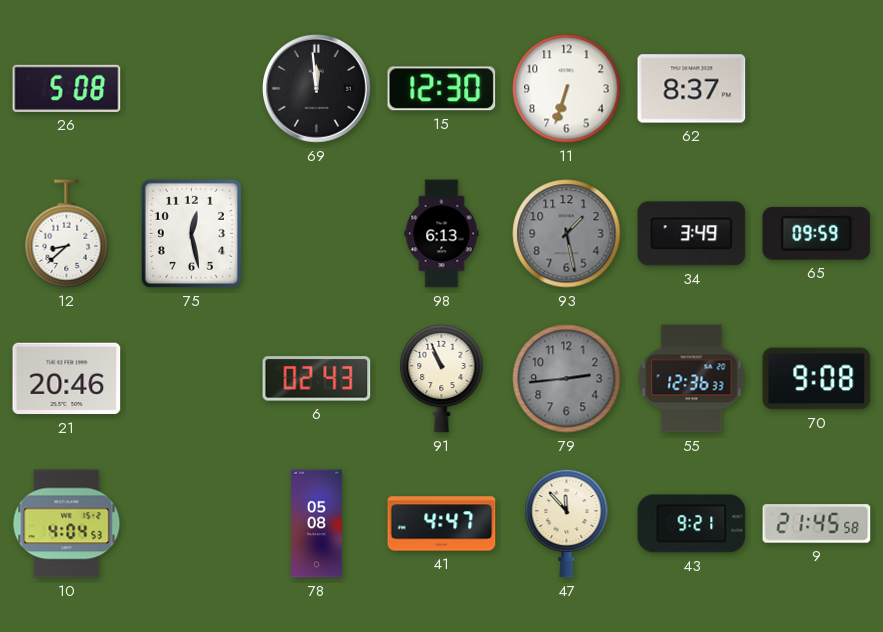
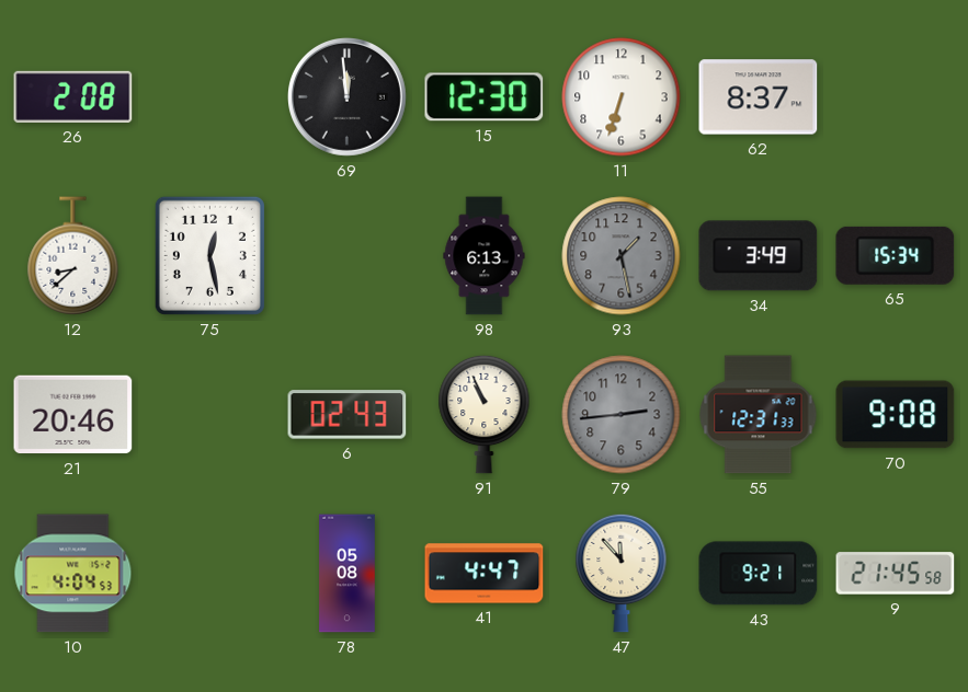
26: 5:08 -> 2:08
65: 09:59 -> 15:34
55: 12:36 -> 12:31
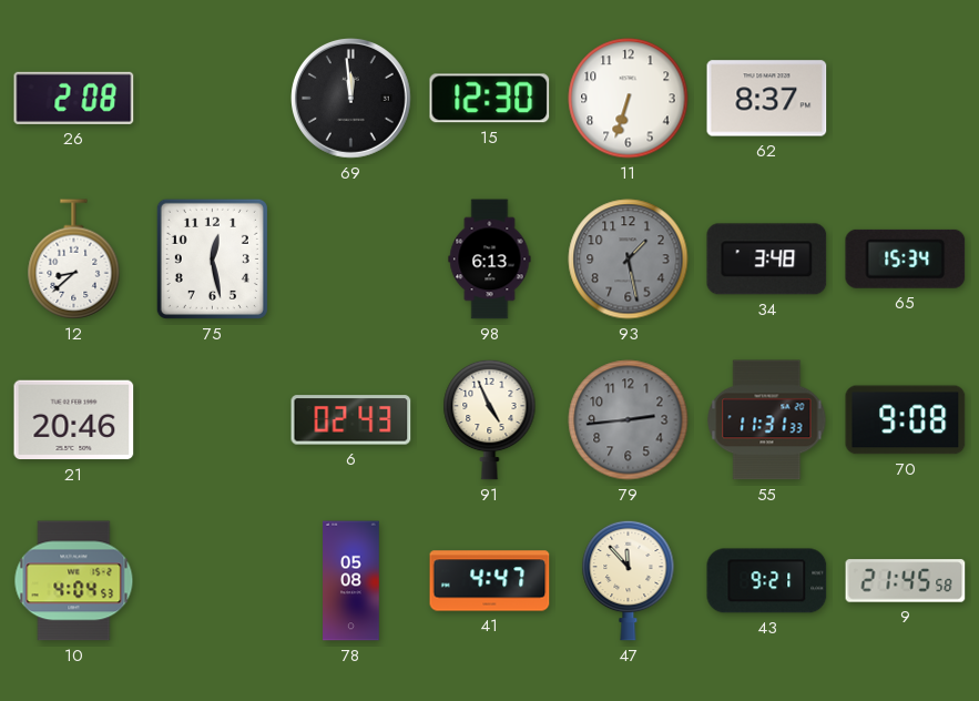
34: 3:49 -> 3:48
91: 10:56 -> 4:56
55: 12:31 -> 11:31
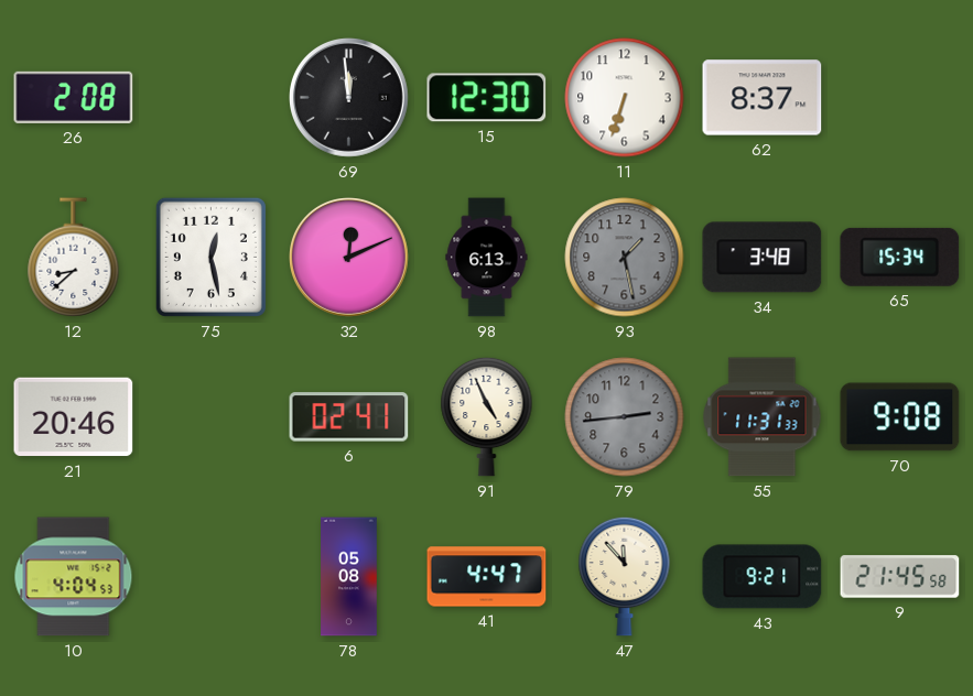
32: none -> 12:11
6: 02:43 -> 02:41
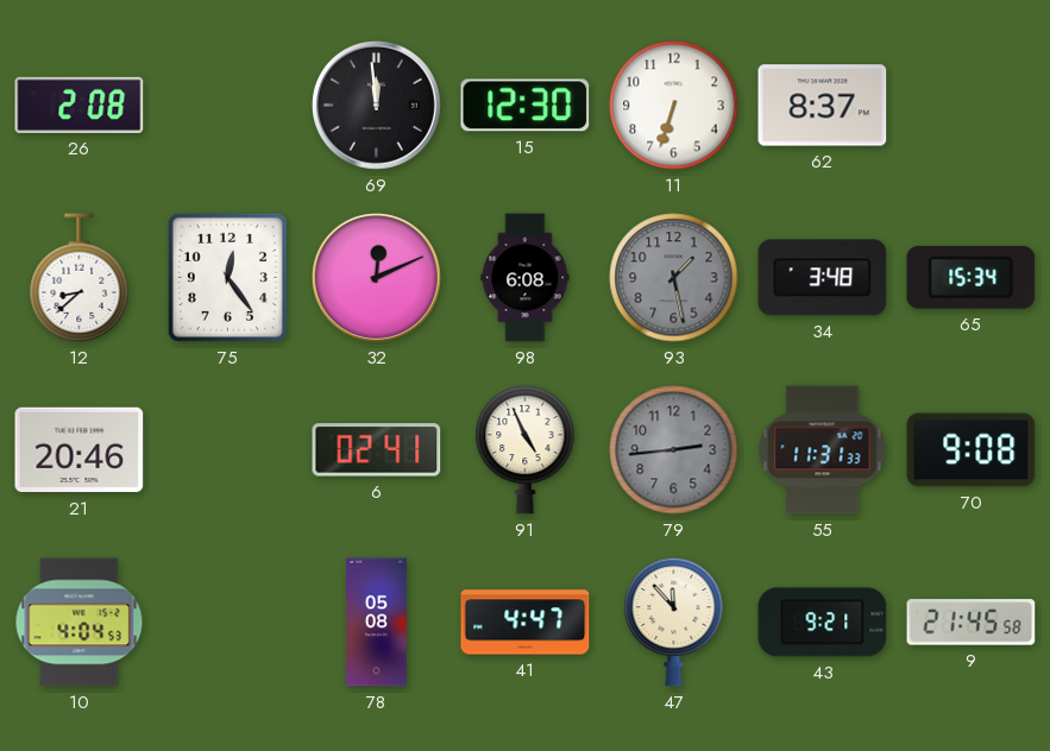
75: 12:28 -> 12:24
98: 6:13 -> 6:08
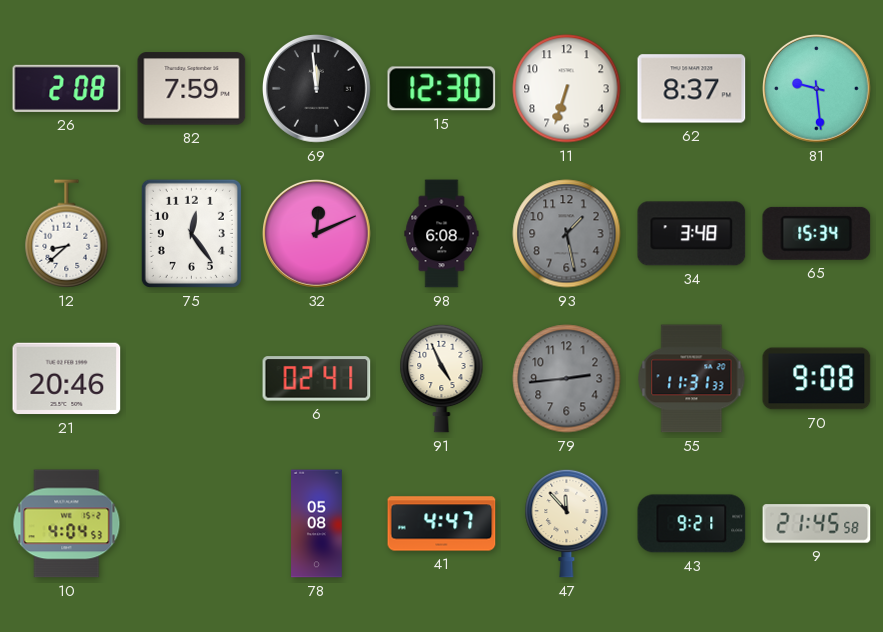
82: none -> 7:59
81: none -> 9:29
